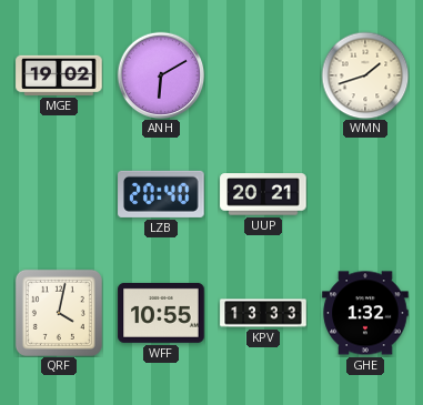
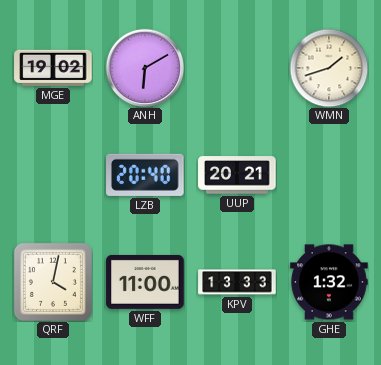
WFF: 10:55 -> 11:00
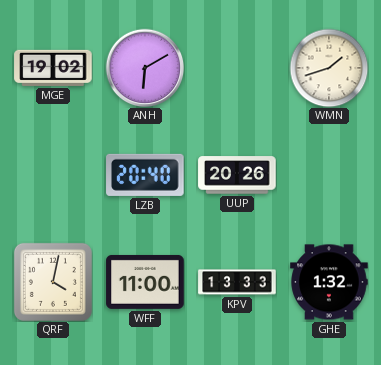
UUP: 20:21 -> 20:26
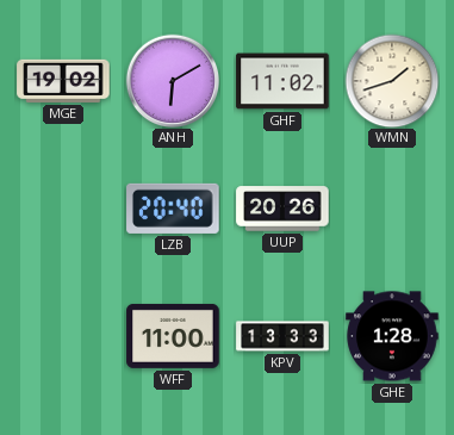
GHF: none -> 11:02
QRF: 4:02 -> none
GHE: 1:32 -> 1:28
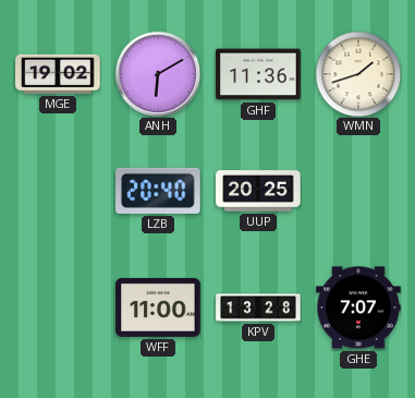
GHF: 11:02 -> 11:36
UUP: 20:26 -> 20:25
KPV: 13:33 -> 13:28
GHE: 1:28 -> 7:07
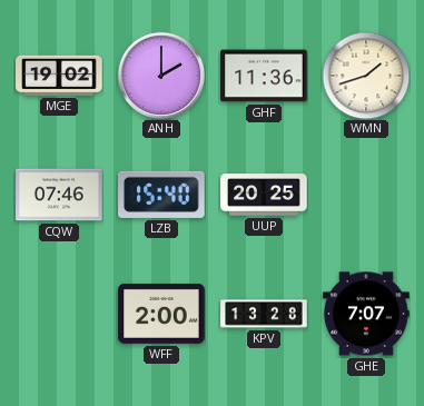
ANH: 6:10 -> 2:00
CQW: none -> 07:46
LZB: 20:40 -> 15:40
WFF: 11:00 -> 2:00
